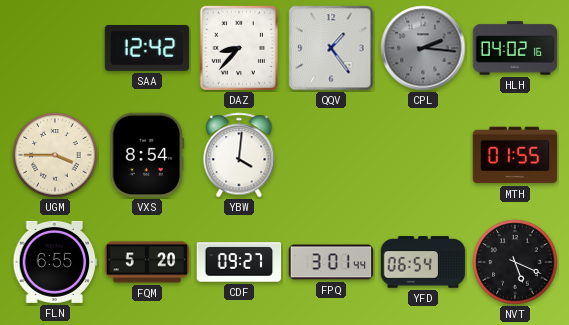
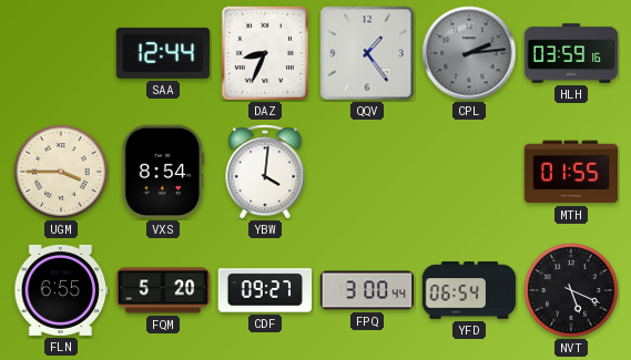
SAA: 12:42 -> 12:44
DAZ: 8:37 -> 8:34
CPL: 2:16 -> 2:14
HLH: 04:02 -> 03:59
FPQ: 3:01 -> 3:00
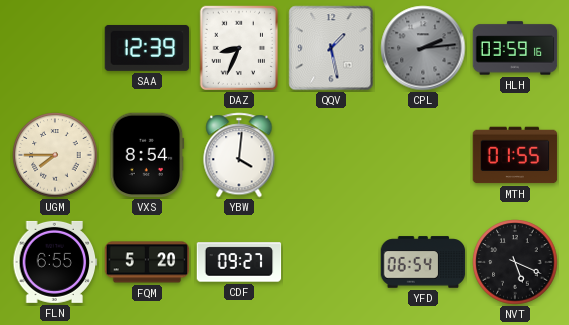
SAA: 12:44 -> 12:39
QQV: 1:24 -> 1:28
UGM: 3:45 -> 7:45
FPQ: 3:00 -> none
